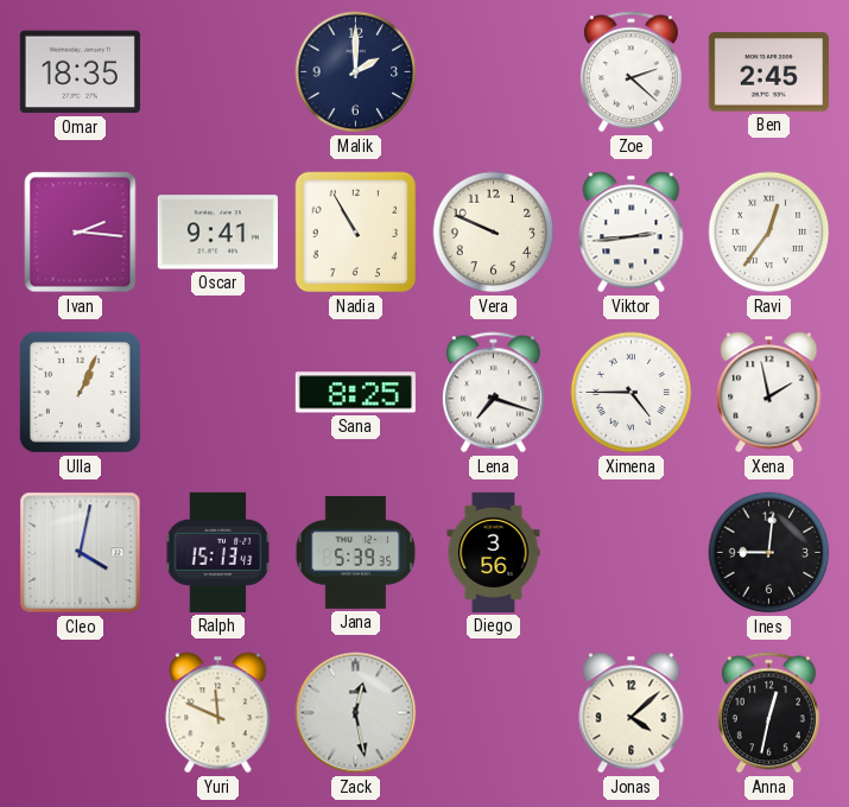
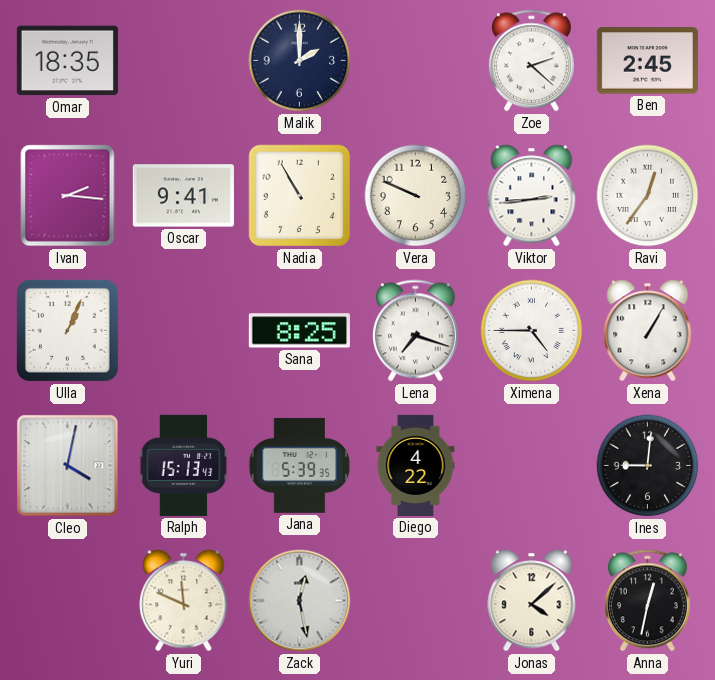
Xena: 1:58 -> 1:05
Diego: 3:56 -> 4:22
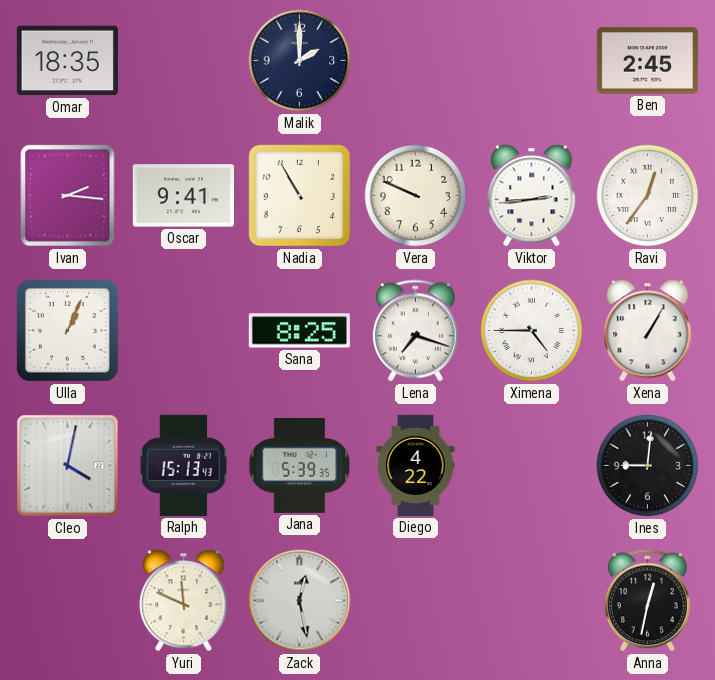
Zoe: 2:22 -> none
Jonas: 4:08 -> none
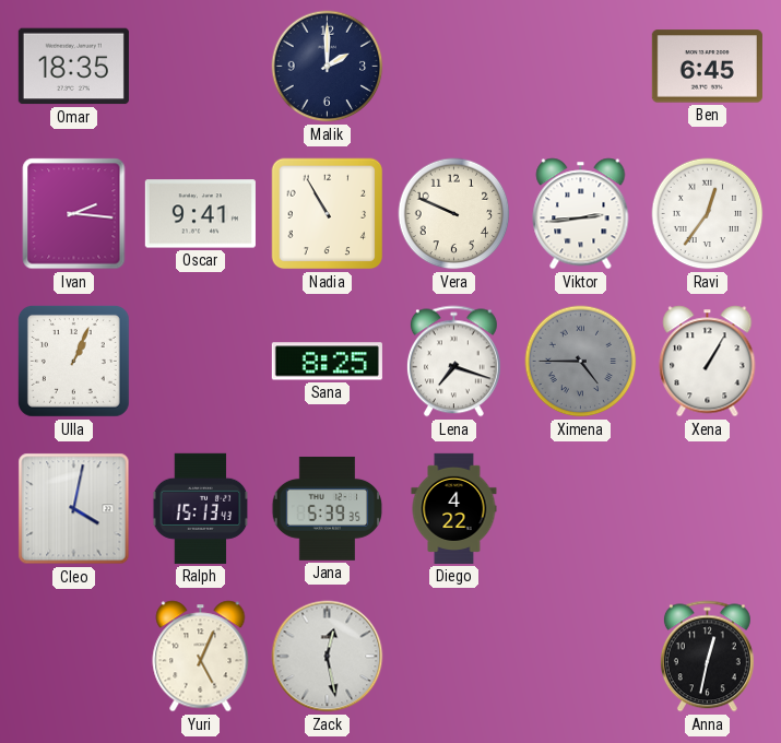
Ben: 2:45 -> 6:45
Ximena dial: white -> grey
Ines: 9:01 -> none
Yuri: 11:49 -> 5:04
